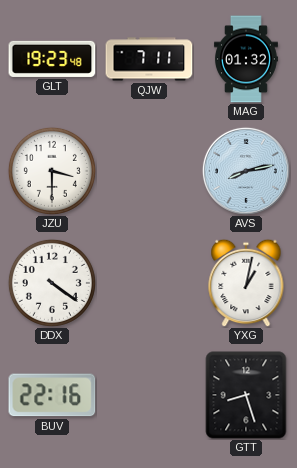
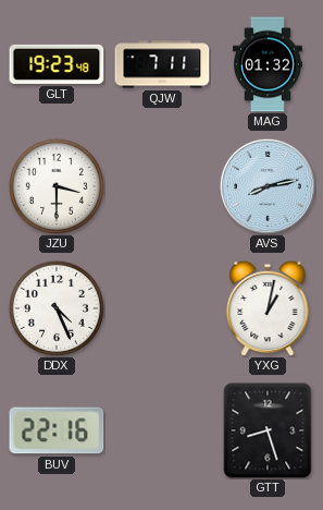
DDX: 4:21 -> 4:26
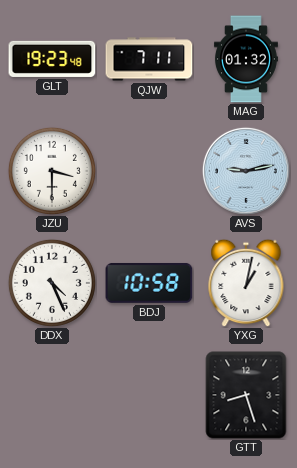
AVS: 8:13 -> 9:13
BDJ: none -> 10:58
BUV: 22:16 -> none
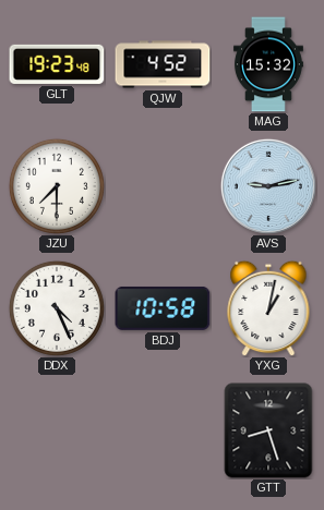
QJW: 7:11 -> 4:52
MAG: 01:32 -> 15:32
JZU: 3:30 -> 7:30
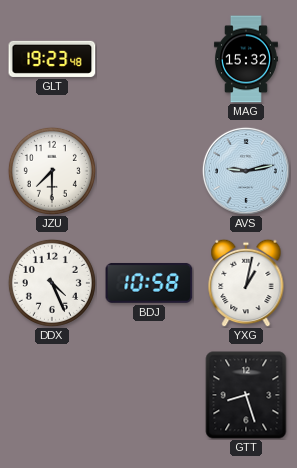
QJW: 4:52 -> none
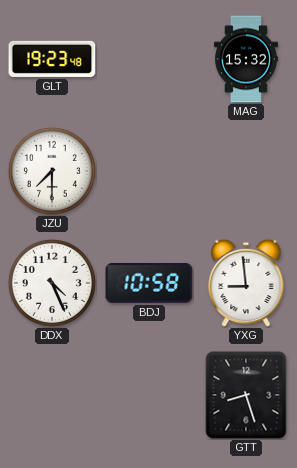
AVS: 9:13 -> none
YXG: 1:02 -> 8:59
